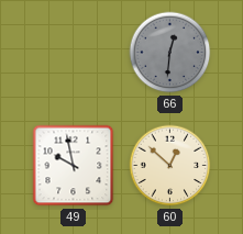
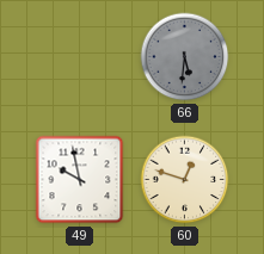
66: 12:31 -> 5:31
60: 12:52 -> 12:48
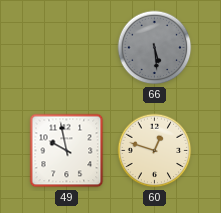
66: 5:31 -> 5:29
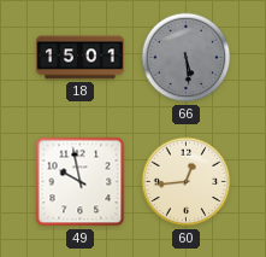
18: none -> 15:01
60: 12:48 -> 12:44
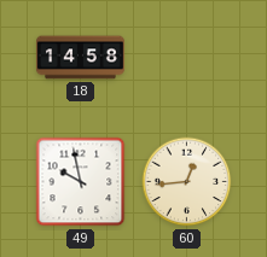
18: 15:01 -> 14:58
66: 5:29 -> none
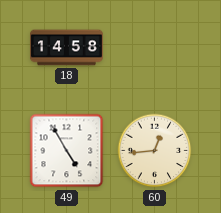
49: 9:58 -> 4:55
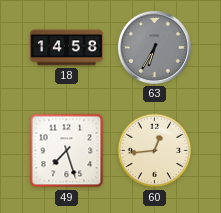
63: none -> 6:35
49: 4:55 -> 7:27
